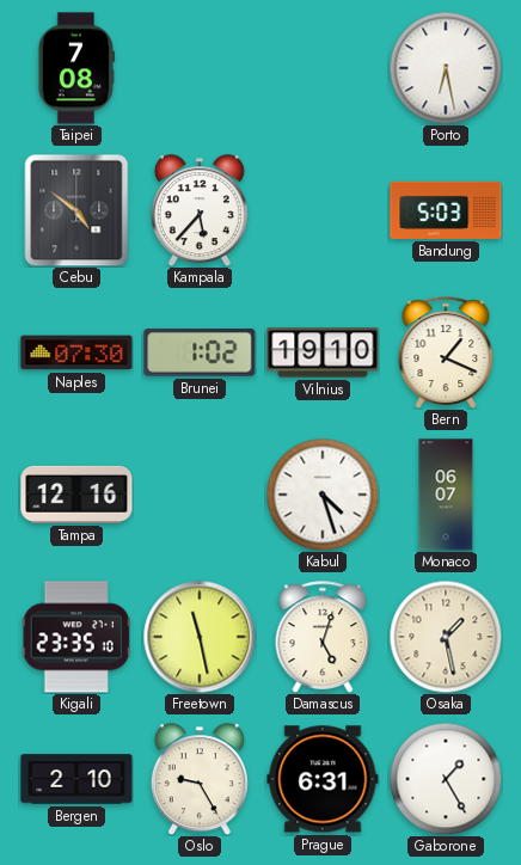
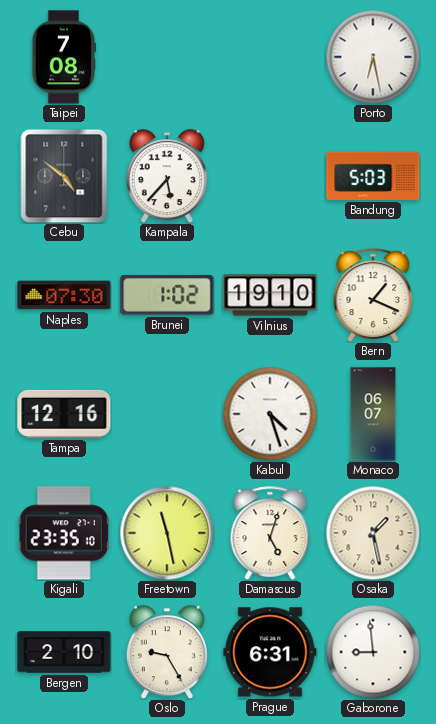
Gaborone: 1:25 -> 8:59
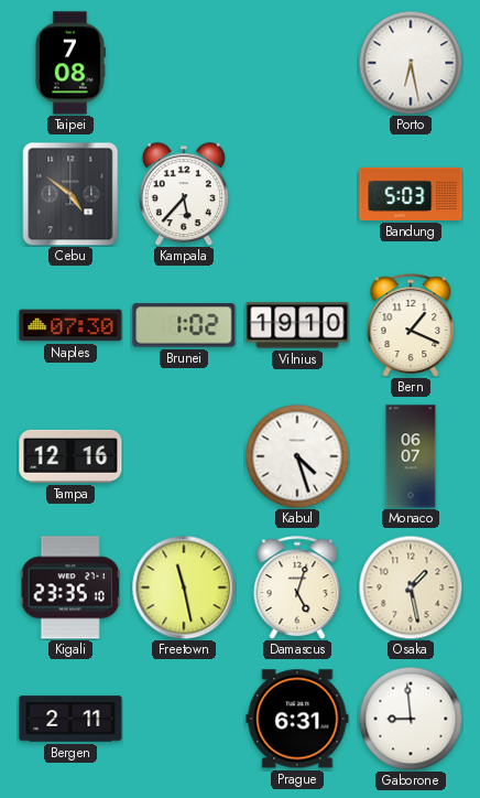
Bergen: 2:10 -> 2:11
Oslo: 9:25 -> none
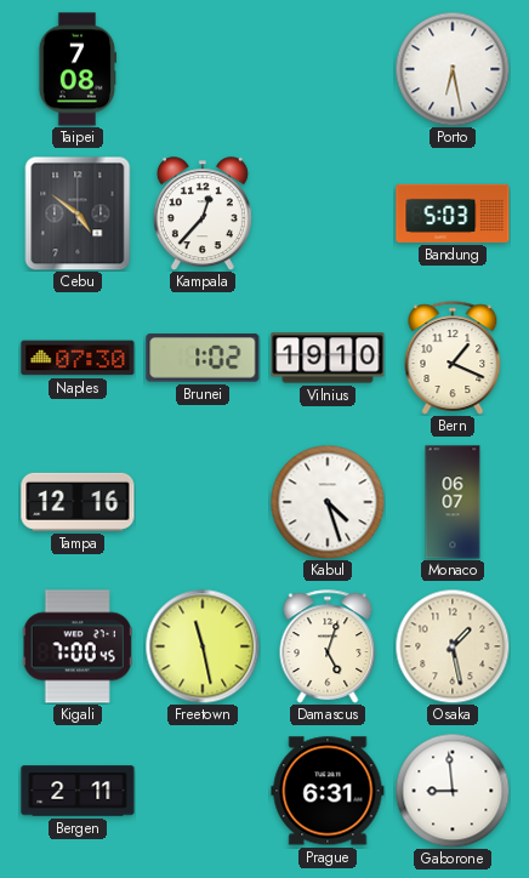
Kampala: 5:37 -> 12:37
Kigali: 23:35 -> 7:00
